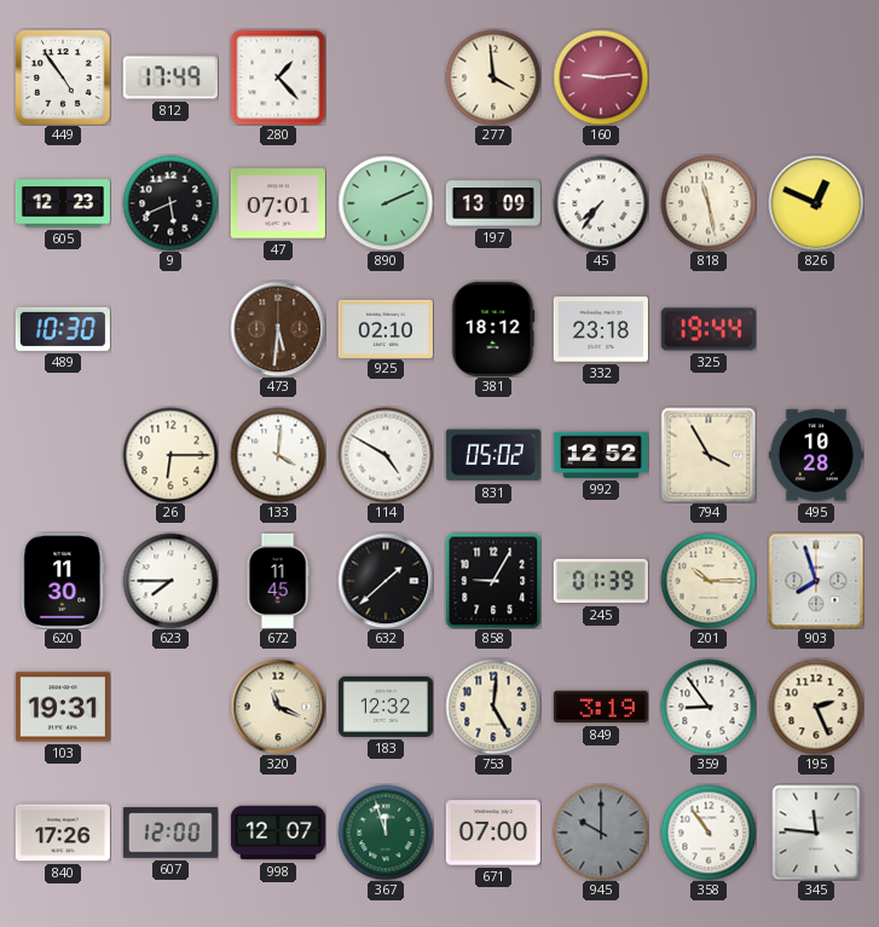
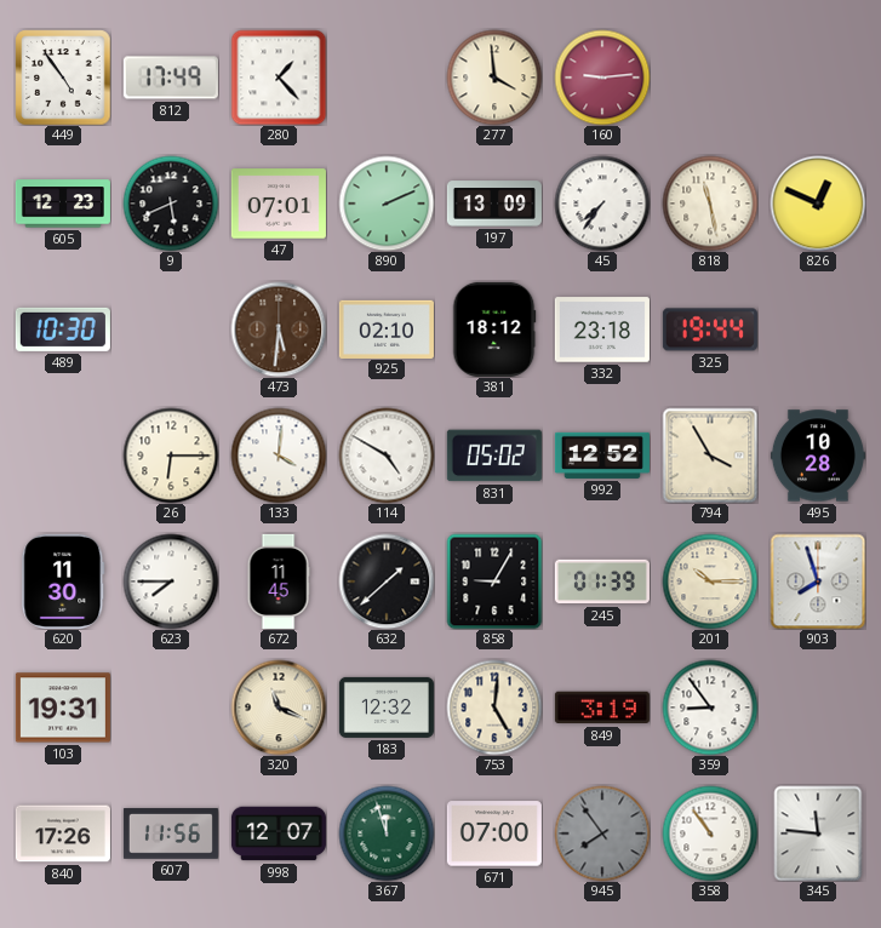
195: 2:26 -> none
607: 12:00 -> 11:56
945: 10:00 -> 7:54
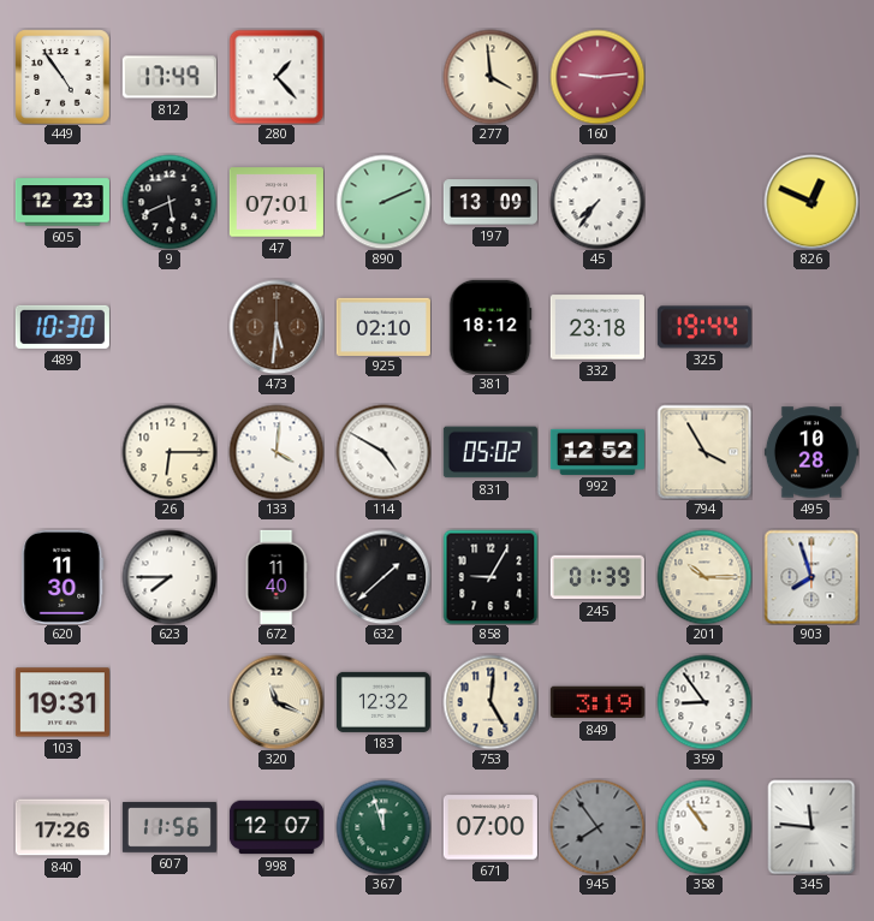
818: 11:28 -> none
672: 11:45 -> 11:40
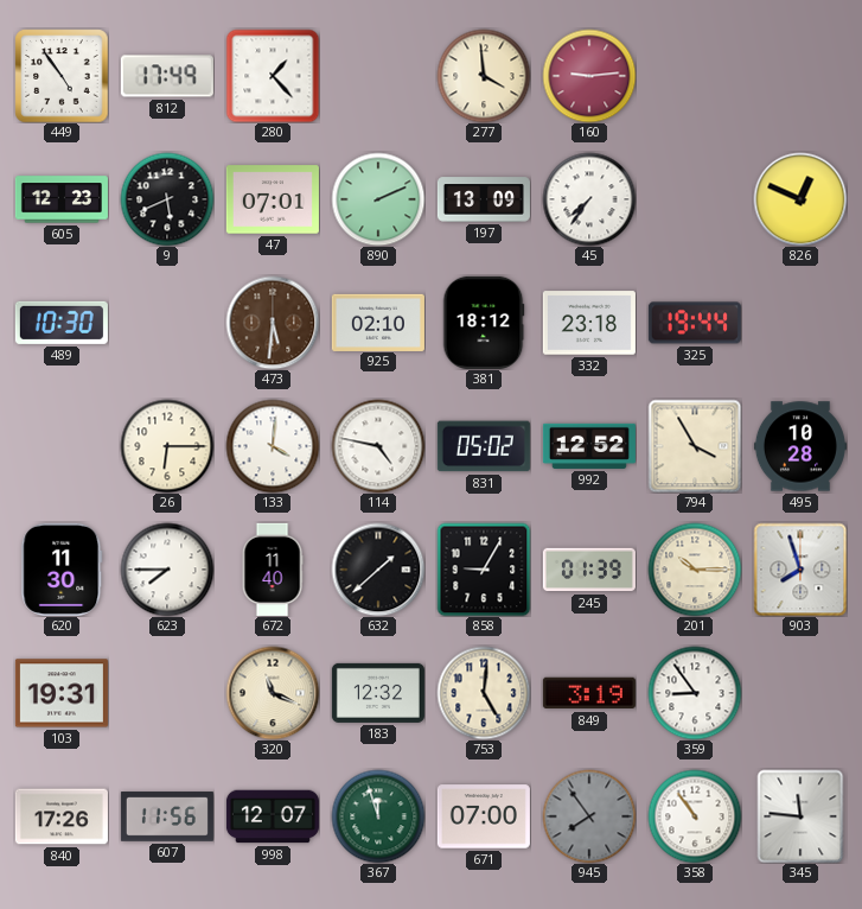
114: 4:50 -> 4:47
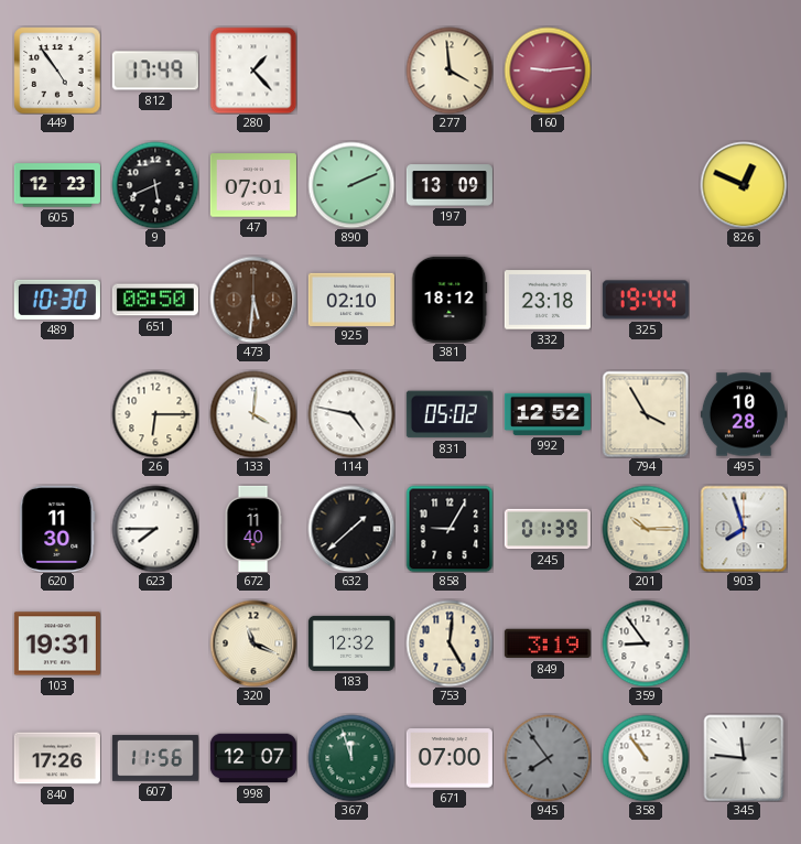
45: 7:36 -> none
651: none -> 08:50
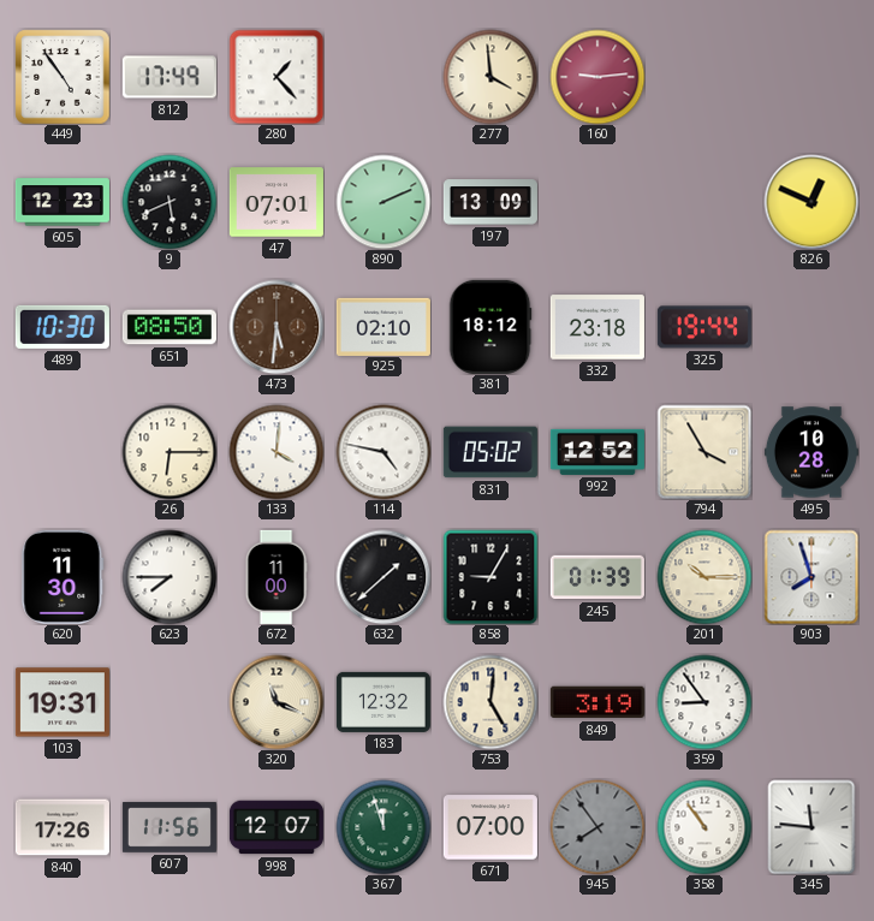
672: 11:40 -> 11:00
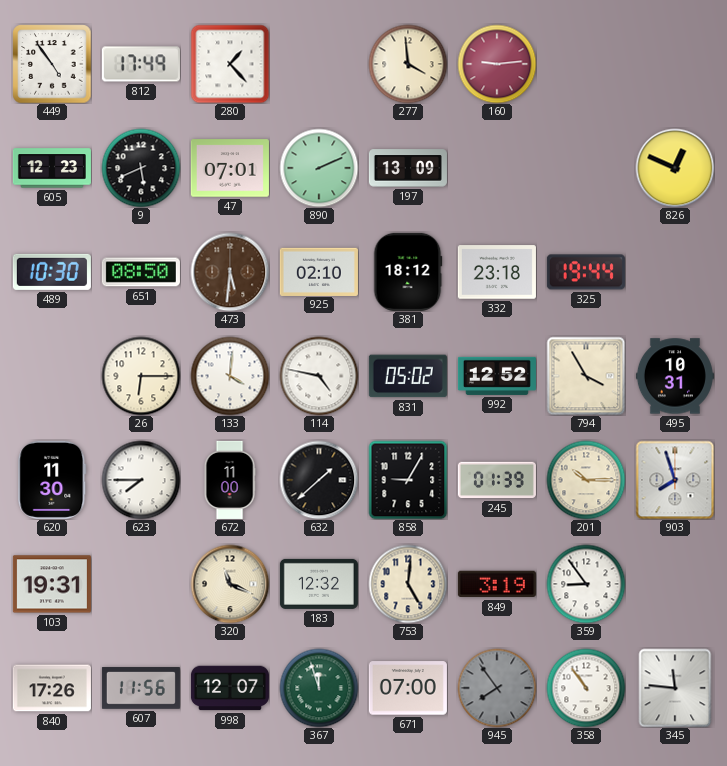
495: 10:28 -> 10:31
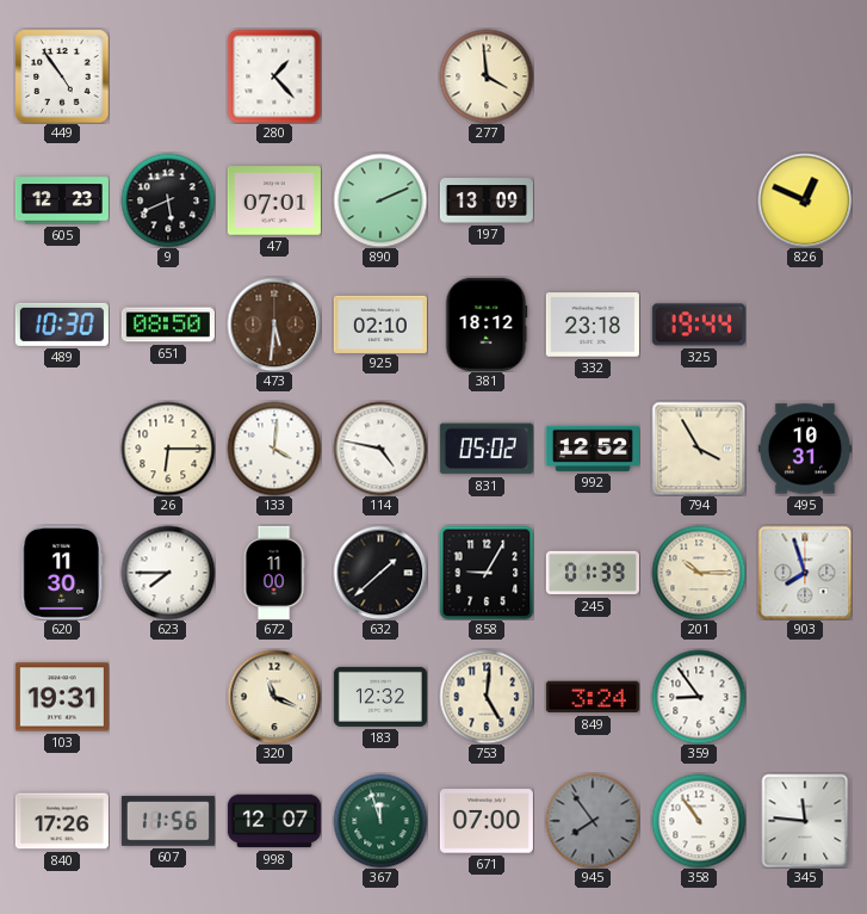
812: 17:49 -> none
160: 9:14 -> none
849: 3:19 -> 3:24
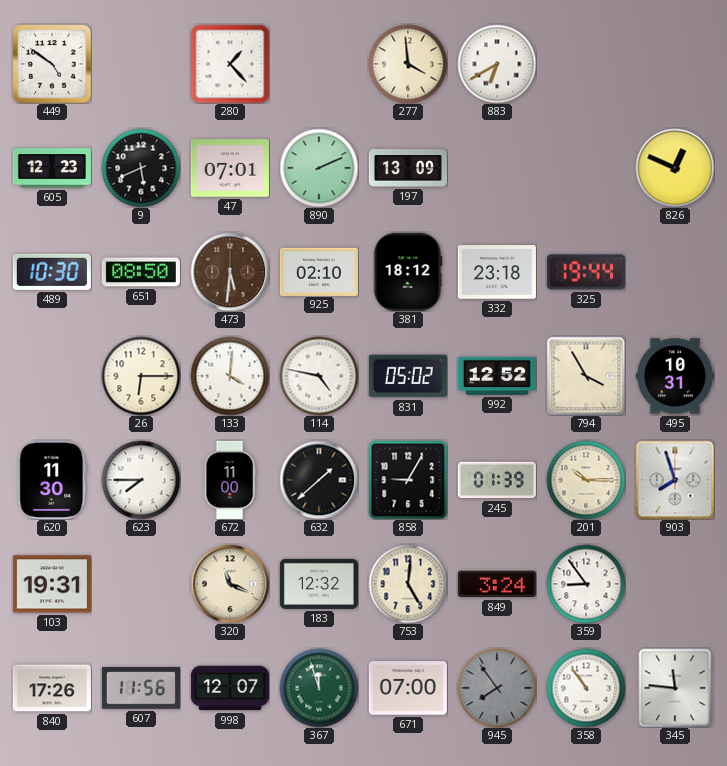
449: 4:54 -> 4:51
883: none -> 6:40
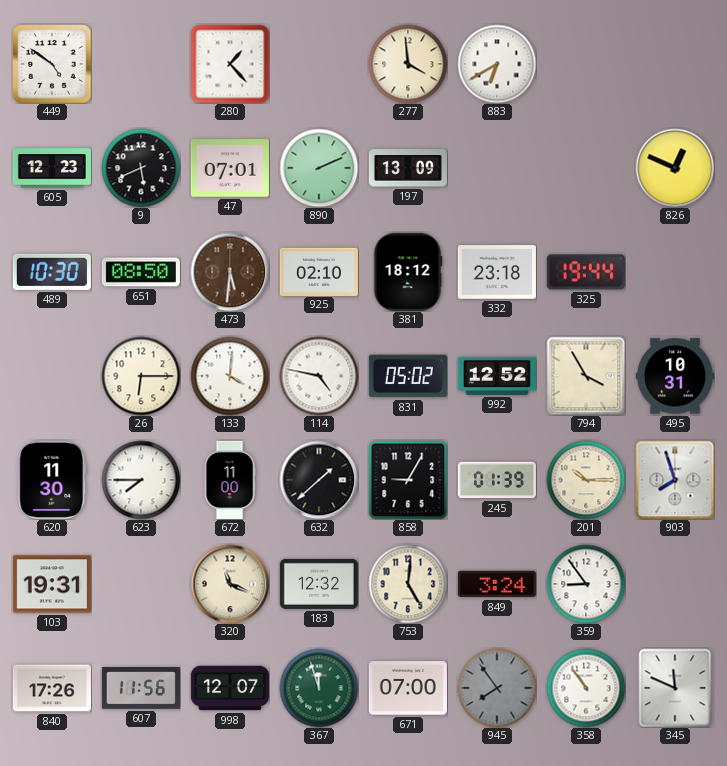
345: 11:46 -> 11:49
